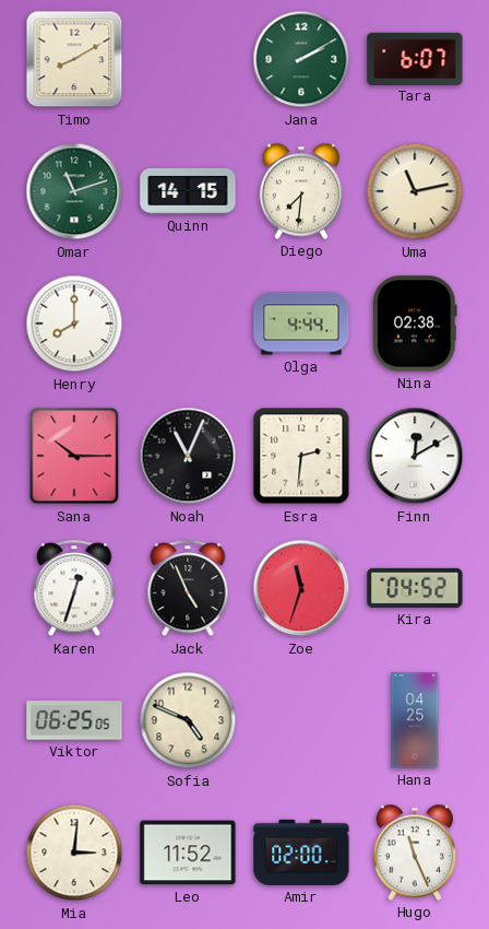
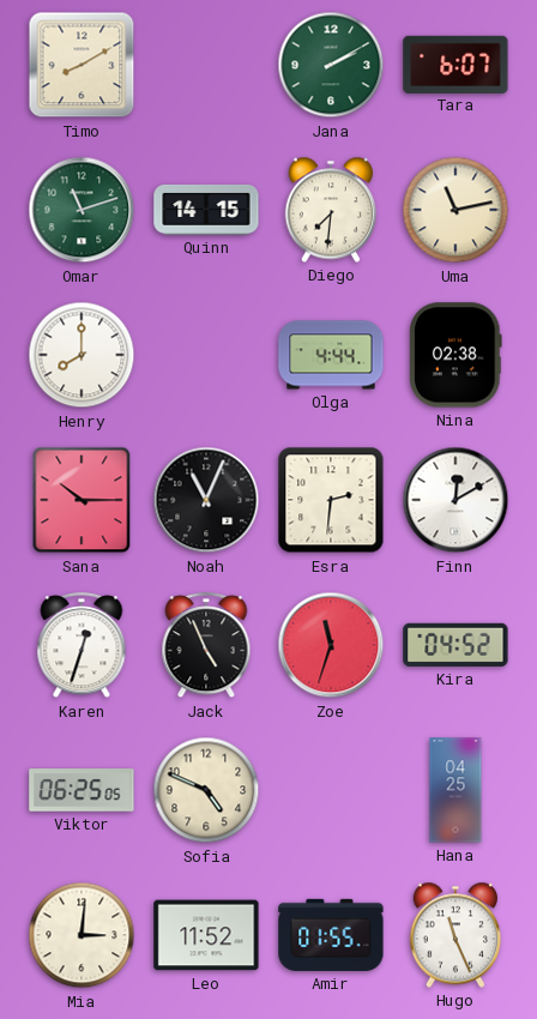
Amir: 02:00 -> 01:55
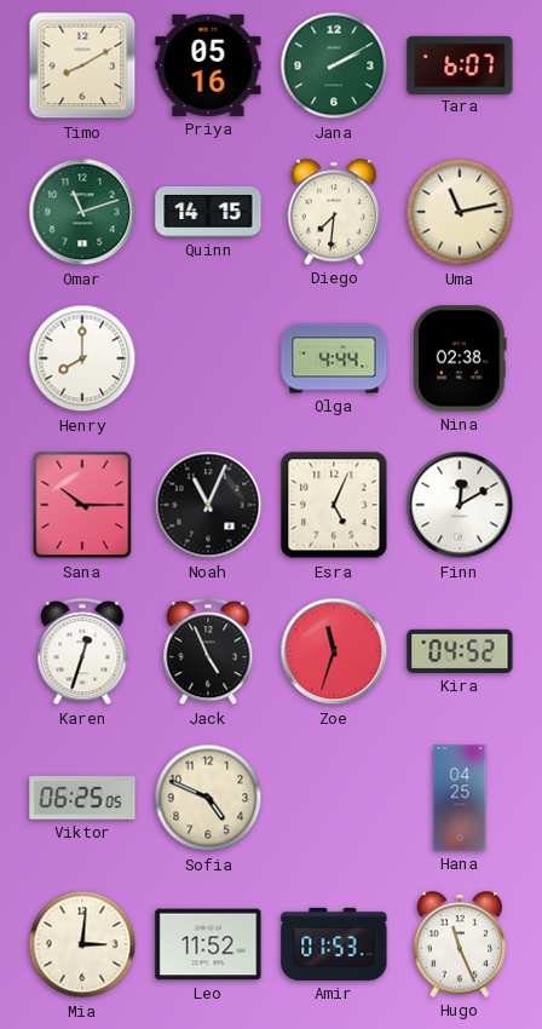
Priya: none -> 05:16
Esra: 2:31 -> 5:04
Amir: 01:55 -> 01:53
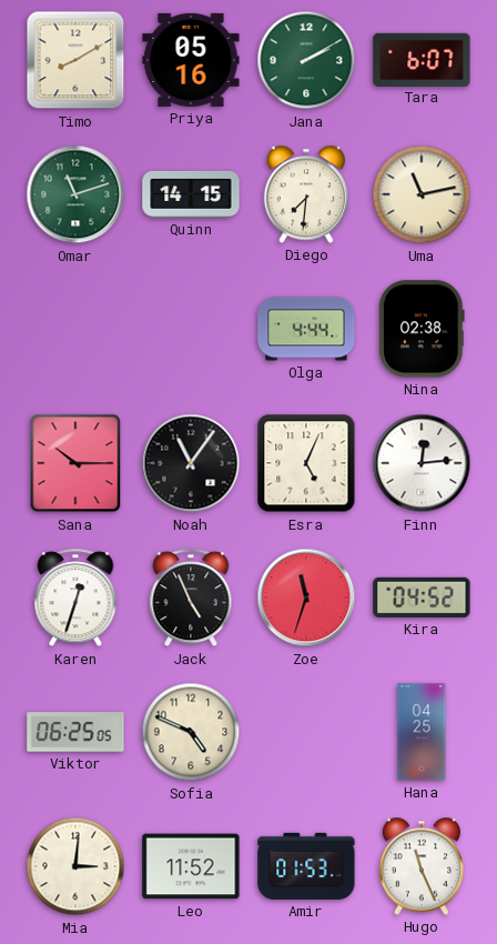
Henry: 8:00 -> none
Noah: 11:04 -> 11:06
Finn: 12:10 -> 12:14
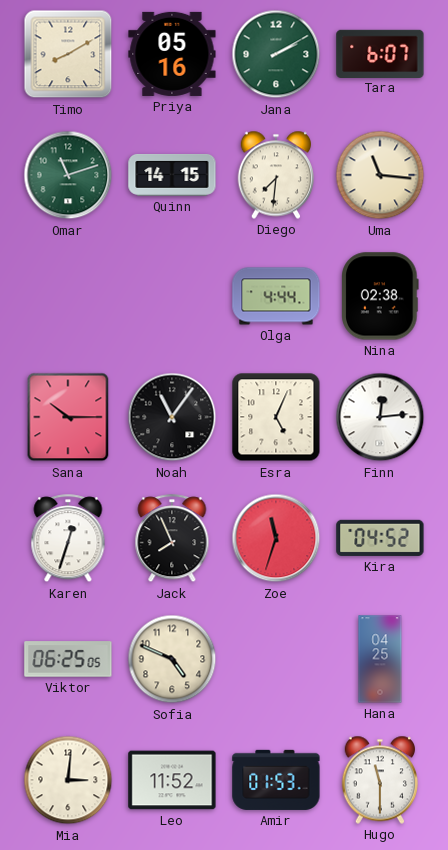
Uma: 11:13 -> 11:16
Jack: 4:56 -> 7:56
Hugo: 11:26 -> 11:30
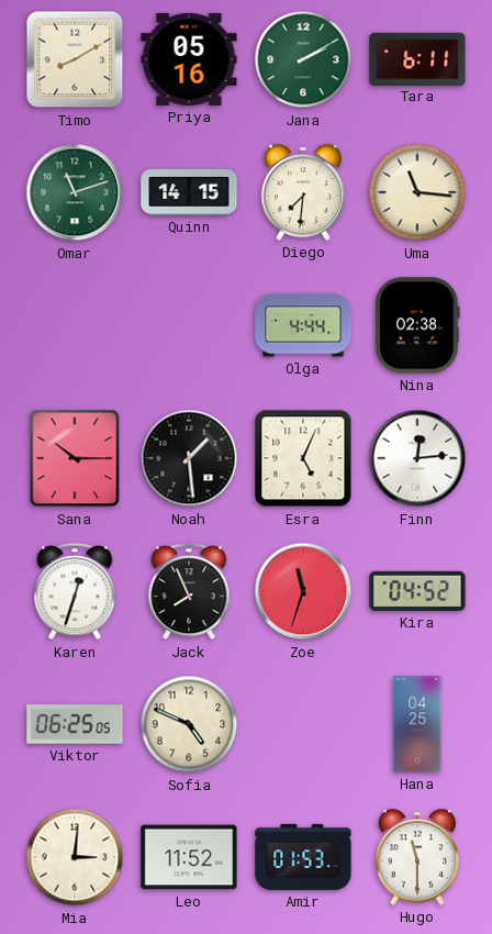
Tara: 6:07 -> 6:11
Noah: 11:06 -> 1:29
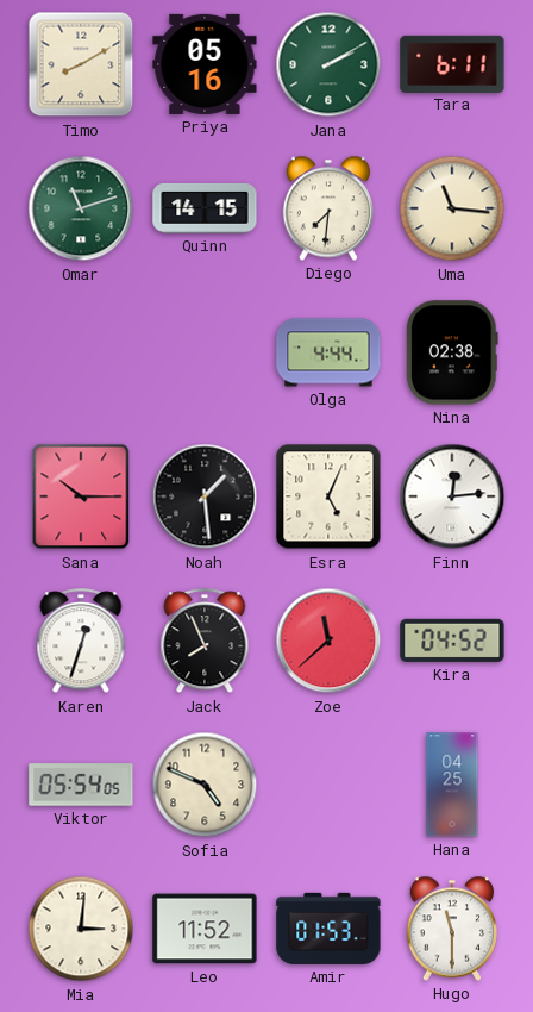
Zoe: 11:33 -> 11:38
Viktor: 06:25 -> 05:54
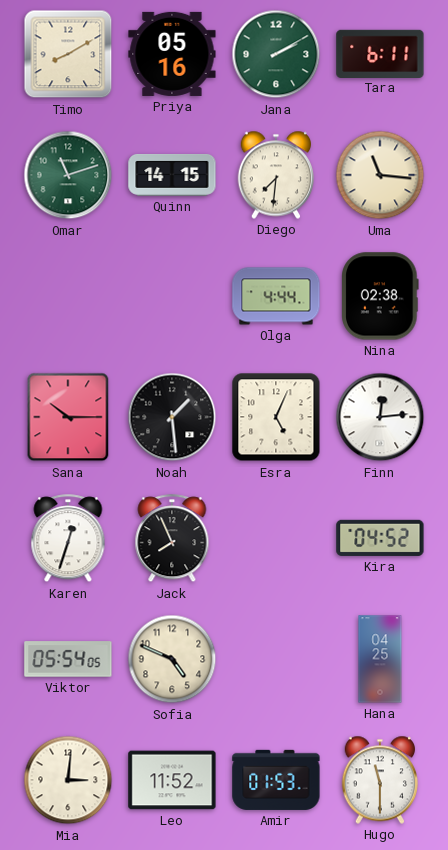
Zoe: 11:38 -> none
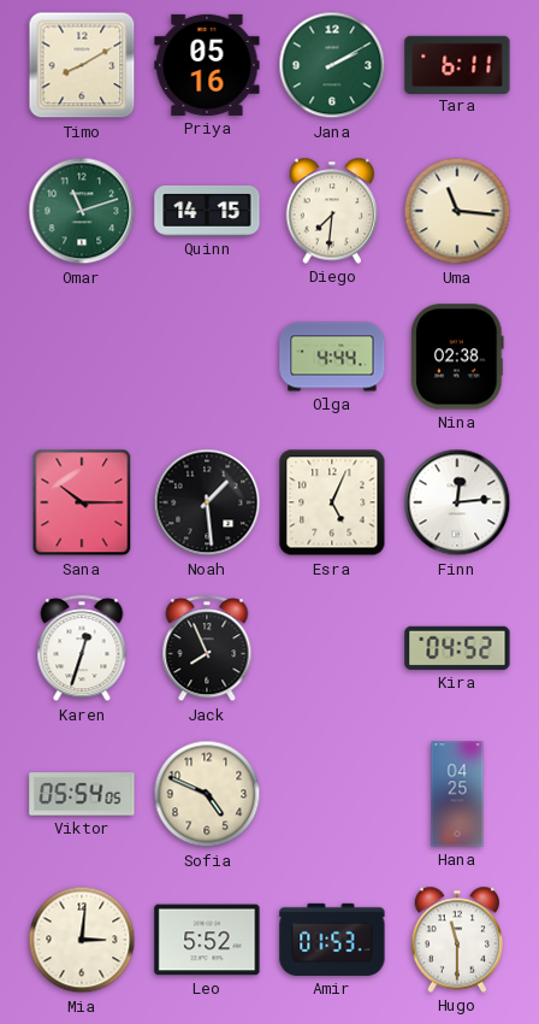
Leo: 11:52 -> 5:52
